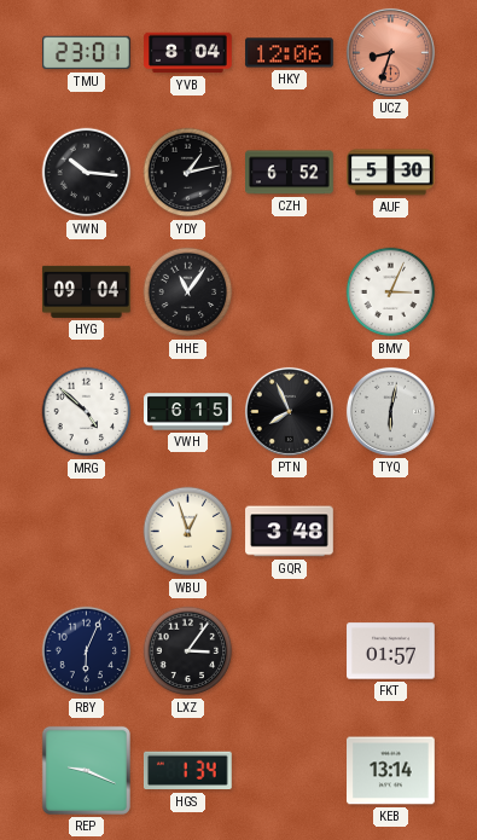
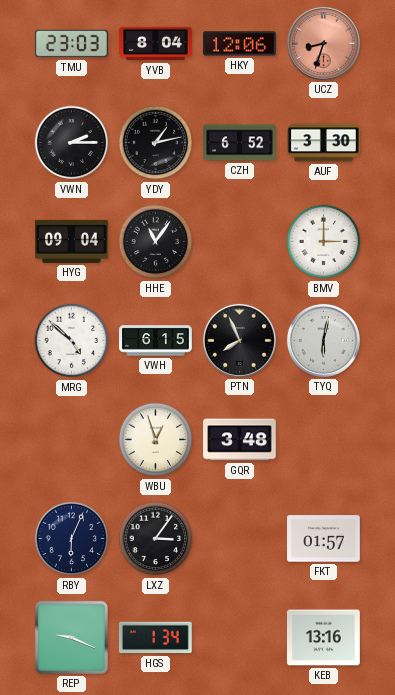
TMU: 23:01 -> 23:03
VWN: 10:16 -> 2:15
AUF: 5:30 -> 3:30
BMV: 3:04 -> 3:00
KEB: 13:14 -> 13:16
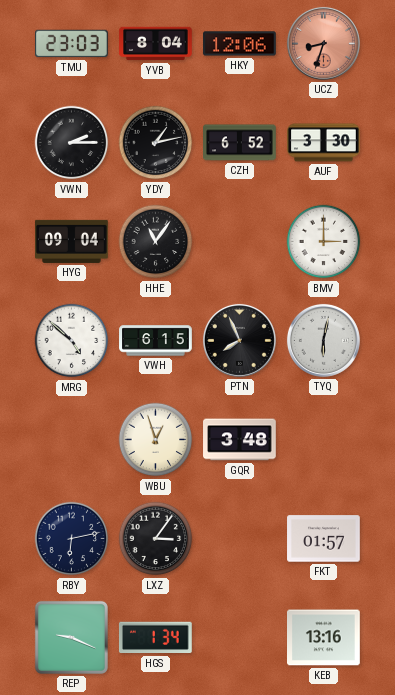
RBY: 6:04 -> 6:13
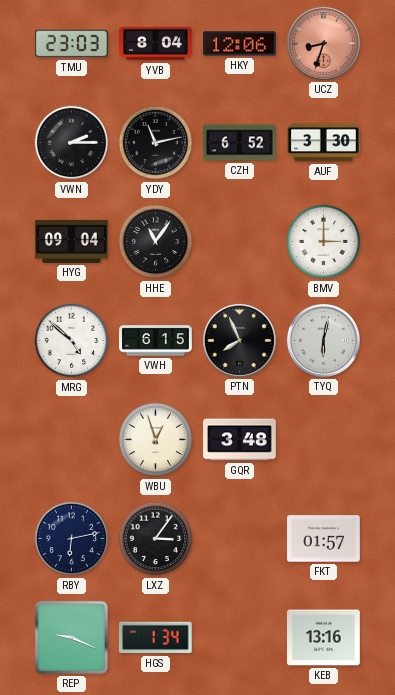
YDY: 1:13 -> 11:13
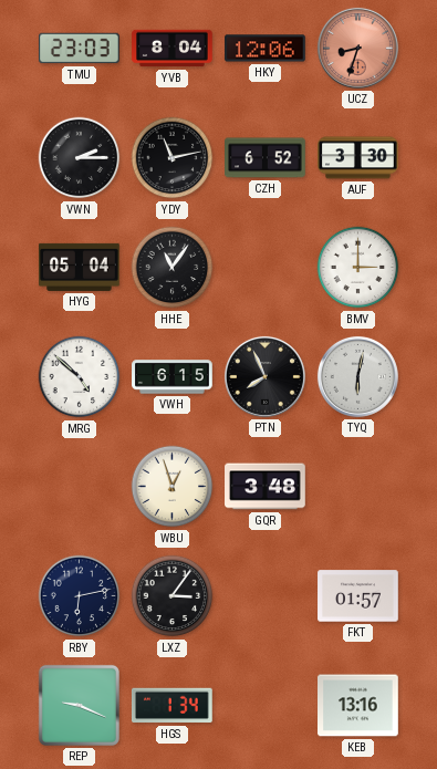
HYG: 09:04 -> 05:04
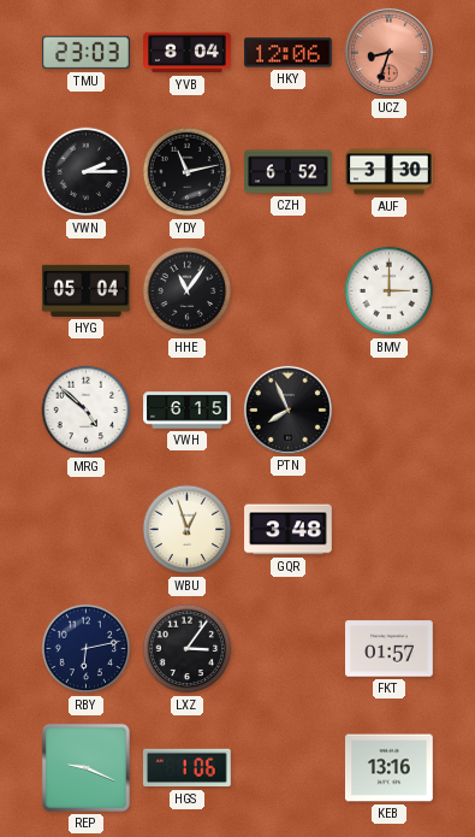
TYQ: 6:02 -> none
HGS: 1:34 -> 1:06
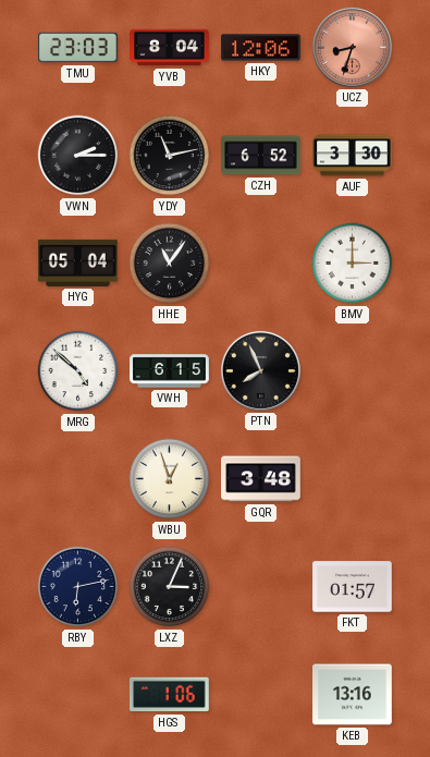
LXZ: 3:06 -> 3:04
REP: 9:19 -> none
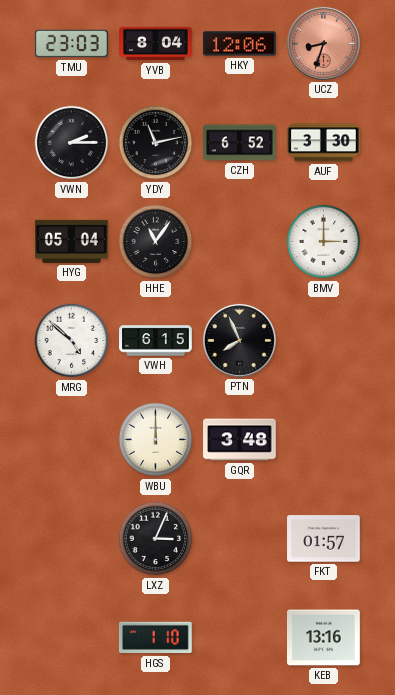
WBU: 12:57 -> 12:00
RBY: 6:13 -> none
HGS: 1:06 -> 1:10
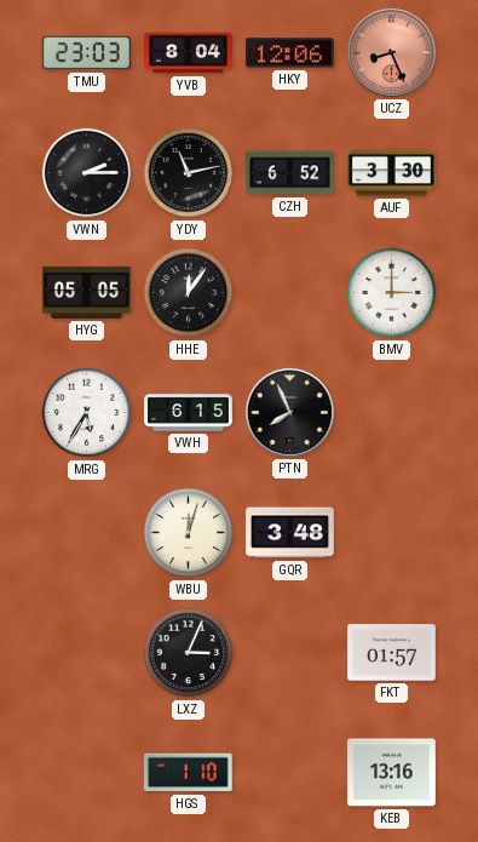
UCZ: 8:33 -> 8:26
HYG: 05:04 -> 05:05
HHE: 11:06 -> 12:06
MRG: 4:52 -> 5:35
WBU: 12:00 -> 12:03
